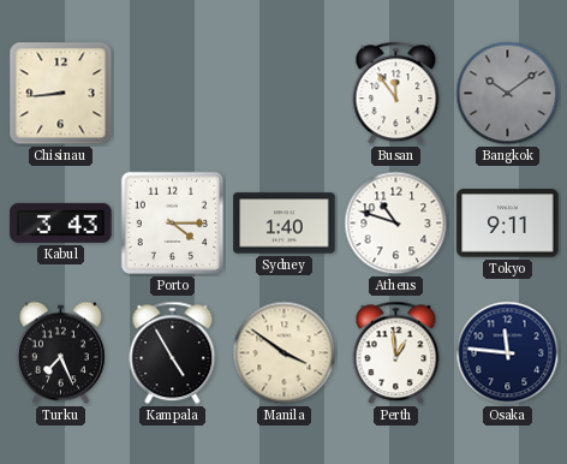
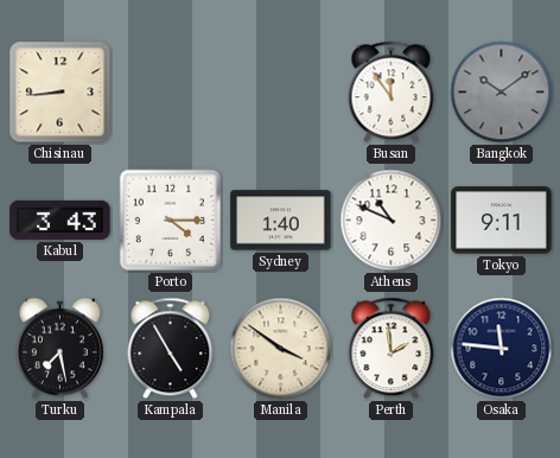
Athens: 10:48 -> 10:49
Turku: 7:26 -> 7:28
Perth: 12:59 -> 1:59
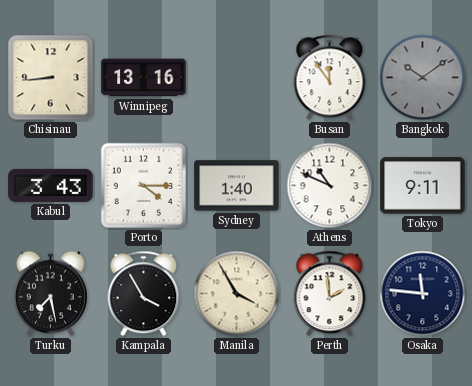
Winnipeg: none -> 13:16
Kampala: 4:55 -> 3:55
Manila: 3:51 -> 3:55
